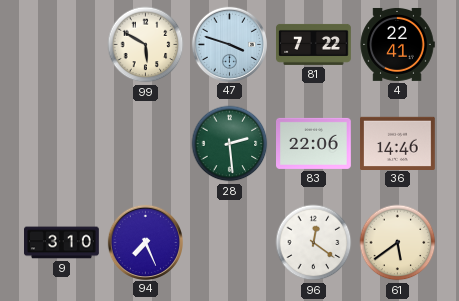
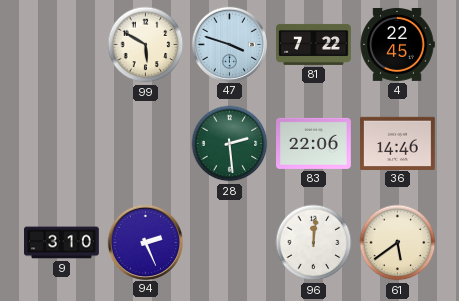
4: 22:41 -> 22:45
94: 7:26 -> 2:26
96: 12:21 -> 12:01
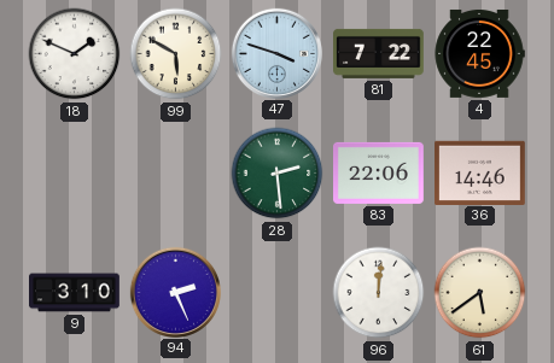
18: none -> 1:49
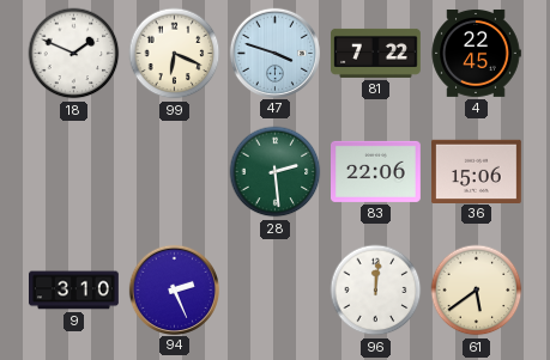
99: 5:50 -> 6:19
36: 14:46 -> 15:06
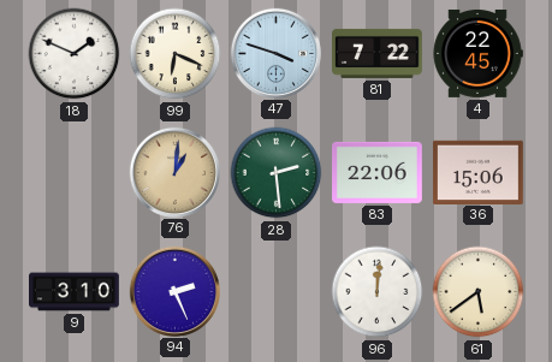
76: none -> 1:01
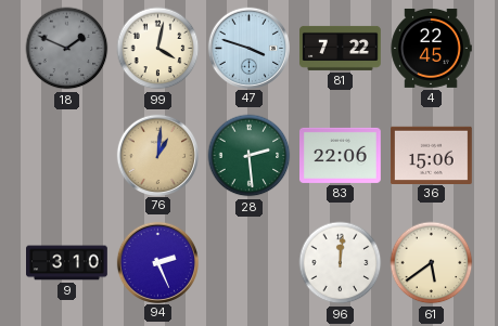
18 dial: white -> grey
99: 6:19 -> 4:02
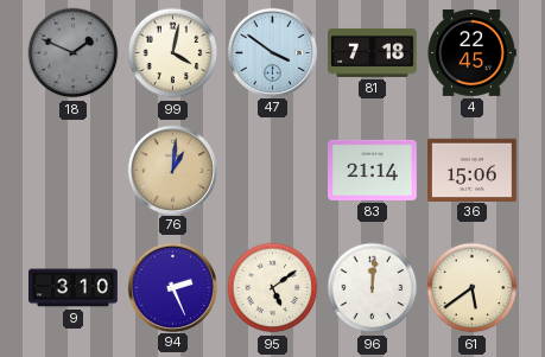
47: 3:48 -> 3:51
81: 7:22 -> 7:18
28: 2:29 -> none
83: 22:06 -> 21:14
95: none -> 5:09
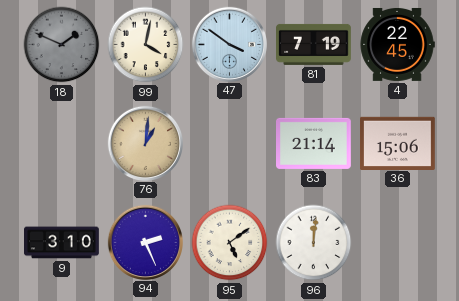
81: 7:18 -> 7:19
61: 5:39 -> none
